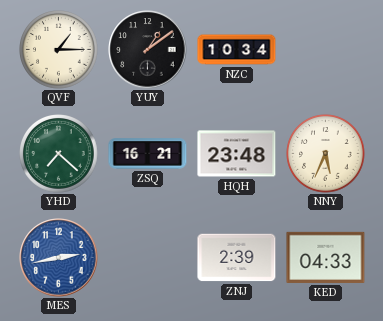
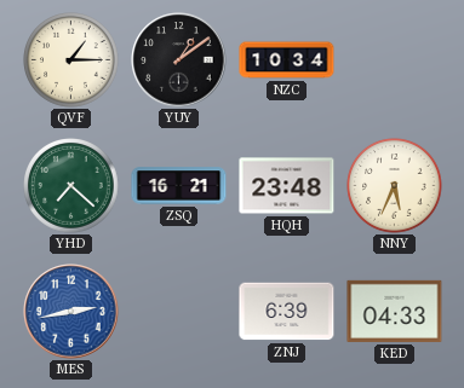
ZNJ: 2:39 -> 6:39
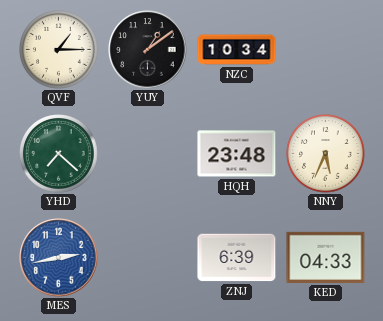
ZSQ: 16:21 -> none
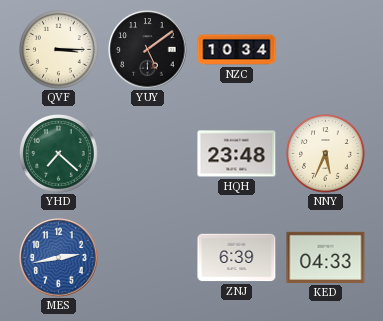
QVF: 1:15 -> 3:15
YUY: 1:09 -> 5:09
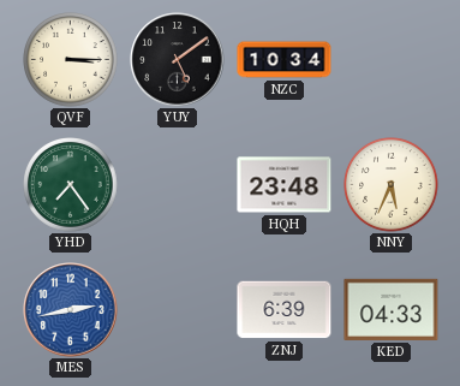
YHD: 7:22 -> 7:24
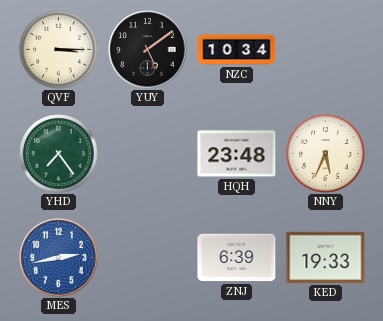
KED: 04:33 -> 19:33
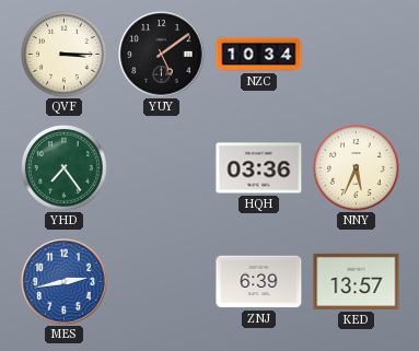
HQH: 23:48 -> 03:36
KED: 19:33 -> 13:57
